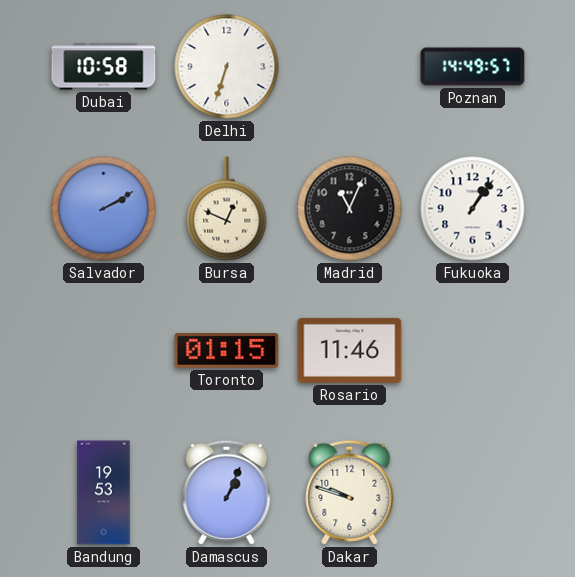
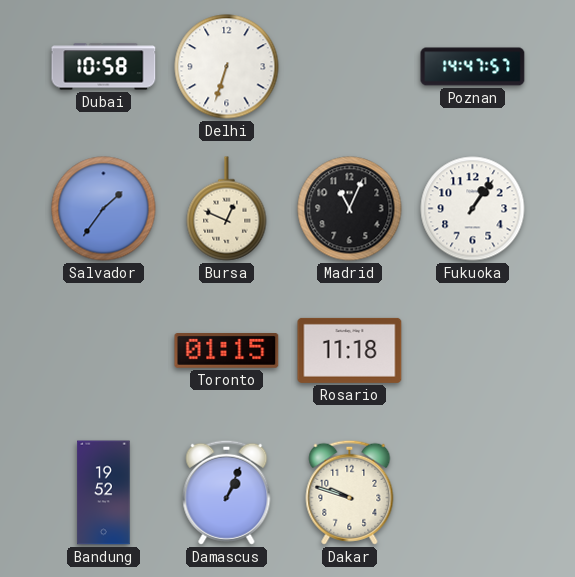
Poznan: 14:49 -> 14:47
Salvador: 2:10 -> 1:36
Rosario: 11:46 -> 11:18
Bandung: 19:53 -> 19:52
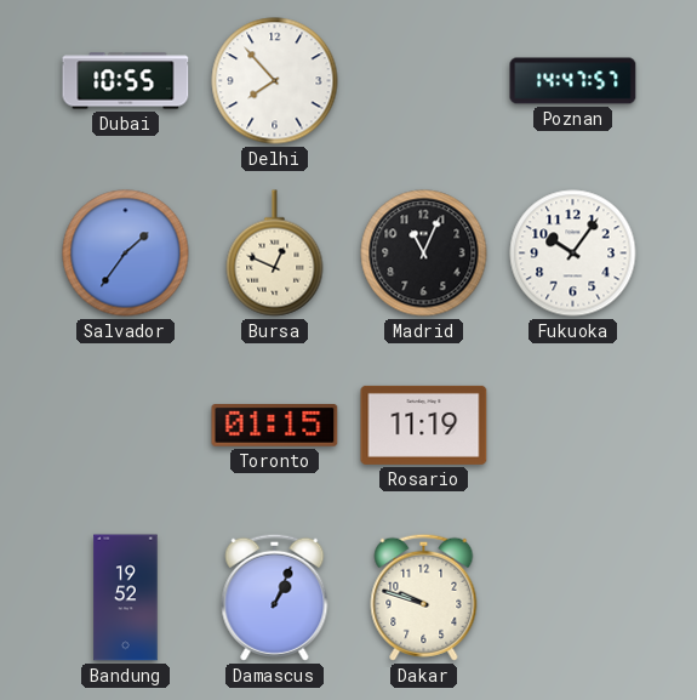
Dubai: 10:58 -> 10:55
Delhi: 6:33 -> 7:53
Fukuoka: 1:06 -> 10:06
Rosario: 11:18 -> 11:19
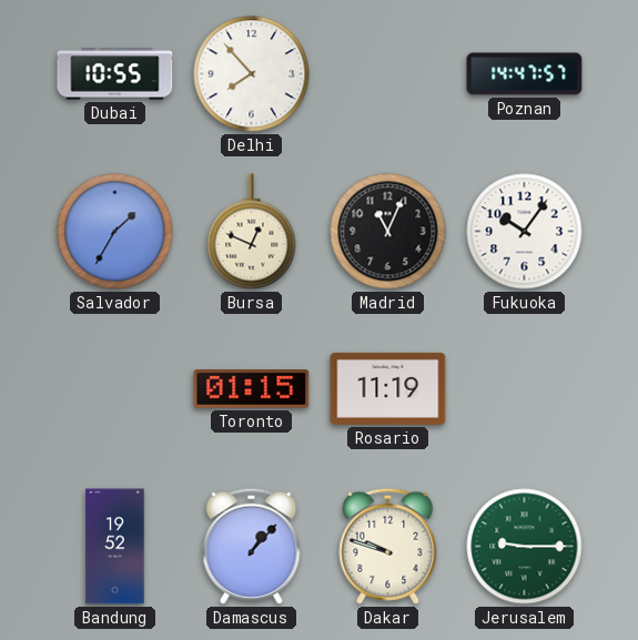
Salvador: 1:36 -> 1:35
Damascus: 1:04 -> 1:07
Jerusalem: none -> 9:15
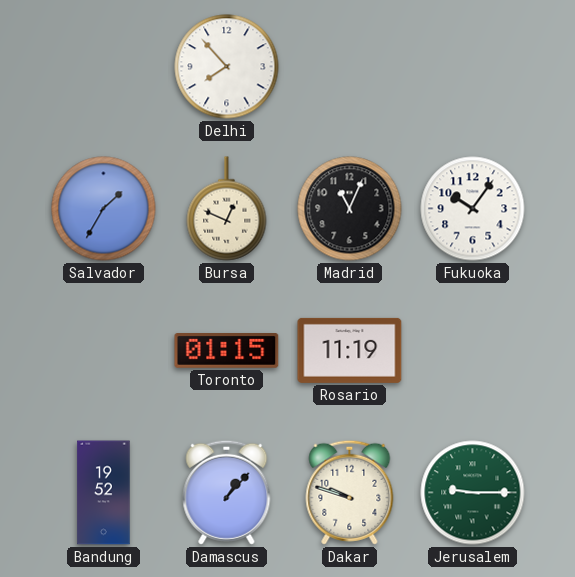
Dubai: 10:55 -> none
Poznan: 14:47 -> none
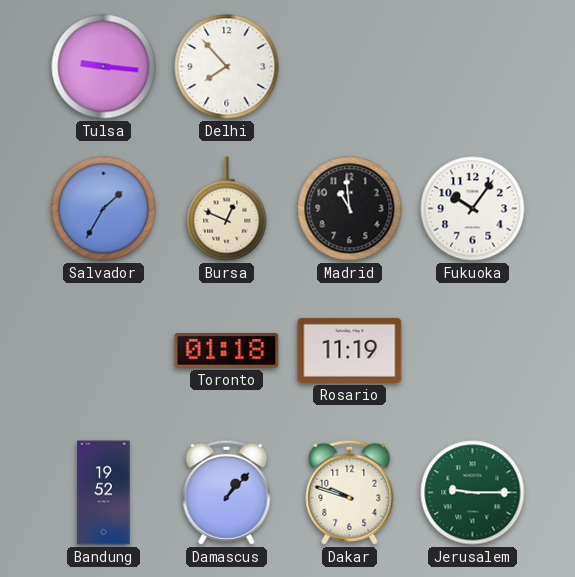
Tulsa: none -> 9:16
Madrid: 11:04 -> 10:59
Toronto: 01:15 -> 01:18
